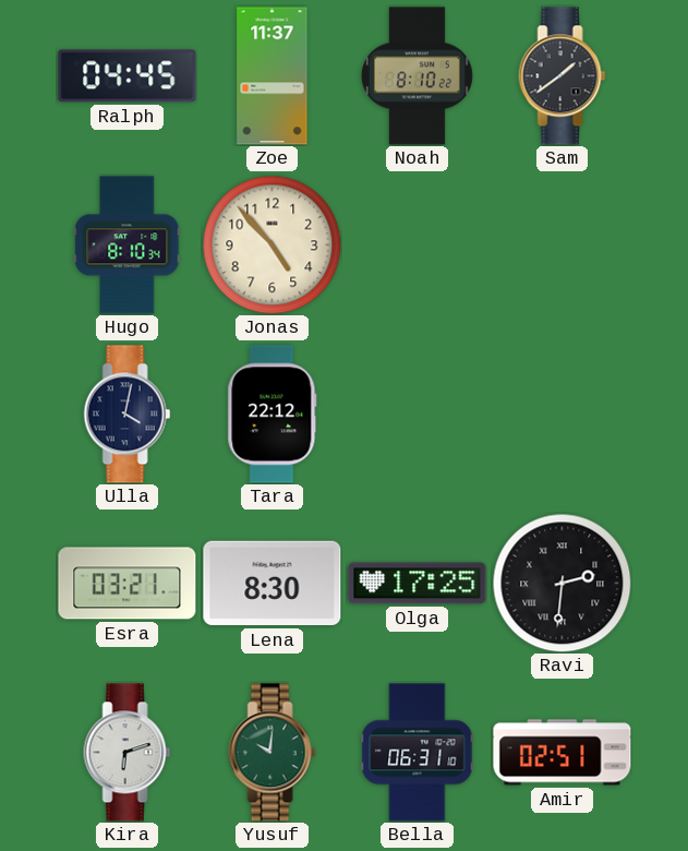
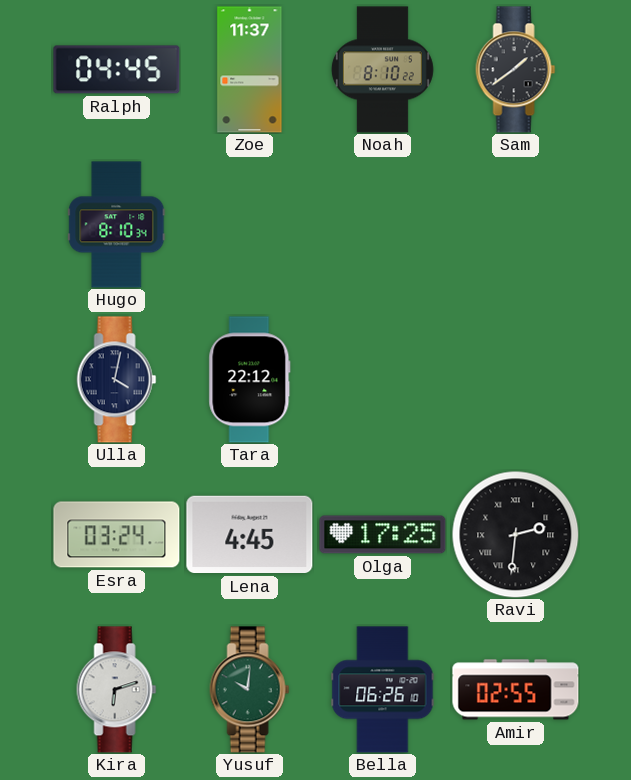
Jonas: 4:53 -> none
Esra: 03:21 -> 03:24
Lena: 8:30 -> 4:45
Bella: 06:31 -> 06:26
Amir: 02:51 -> 02:55
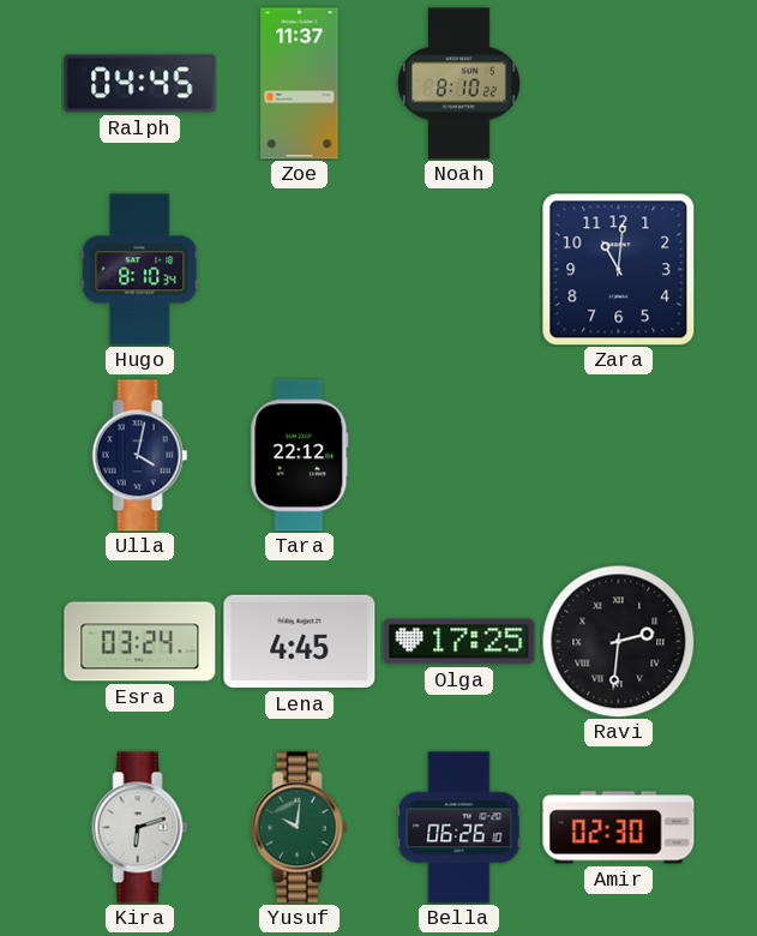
Sam: 1:39 -> none
Zara: none -> 11:01
Amir: 02:55 -> 02:30
